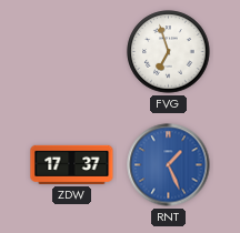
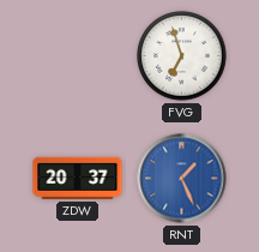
ZDW: 17:37 -> 20:37
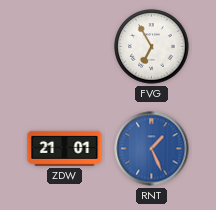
FVG: 6:57 -> 6:55
ZDW: 20:37 -> 21:01
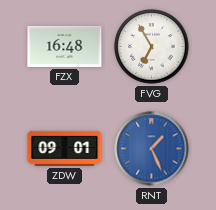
FZX: none -> 16:48
ZDW: 21:01 -> 09:01
